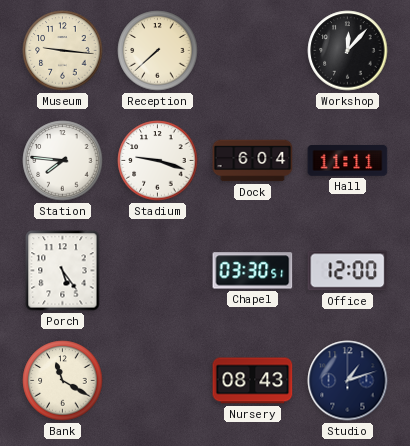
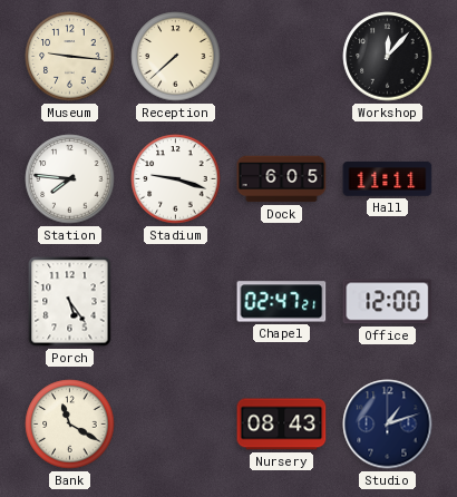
Dock: 6:04 -> 6:05
Chapel: 03:30 -> 02:47
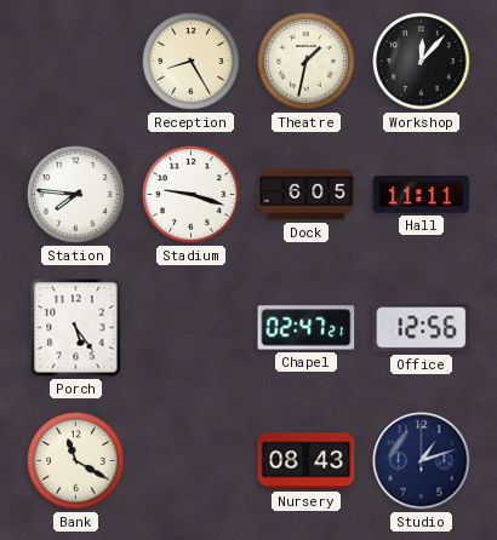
Museum: 9:16 -> none
Reception: 7:38 -> 8:25
Theatre: none -> 1:32
Office: 12:00 -> 12:56
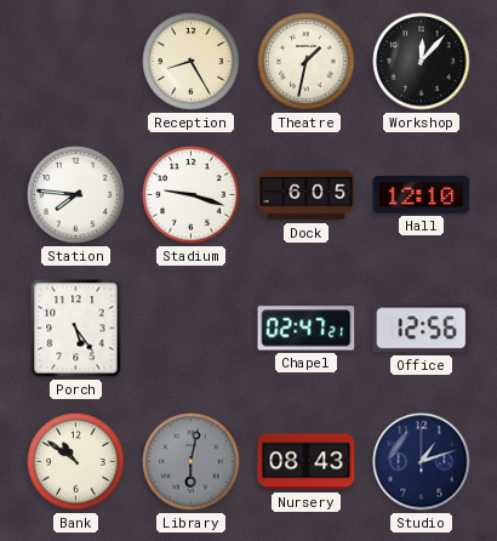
Hall: 11:11 -> 12:10
Bank: 11:20 -> 10:51
Library: none -> 6:02
